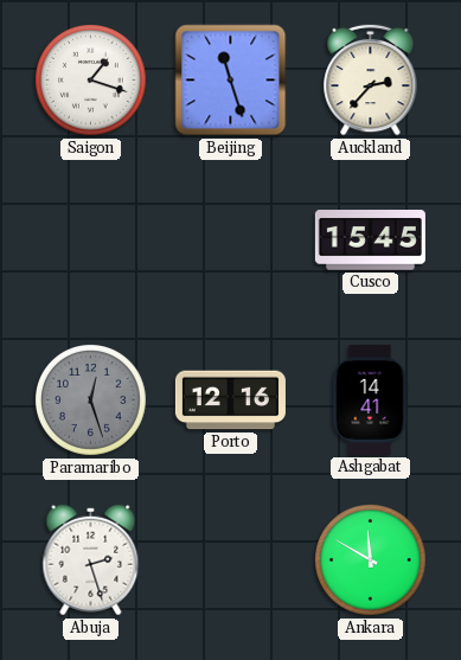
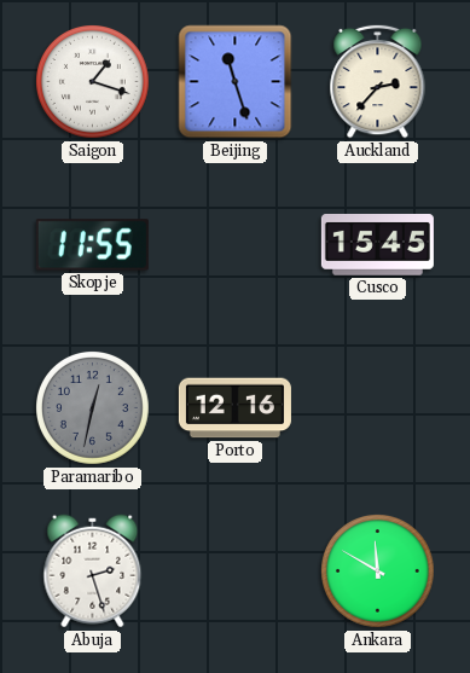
Skopje: none -> 11:55
Paramaribo: 12:27 -> 12:32
Ashgabat: 14:41 -> none
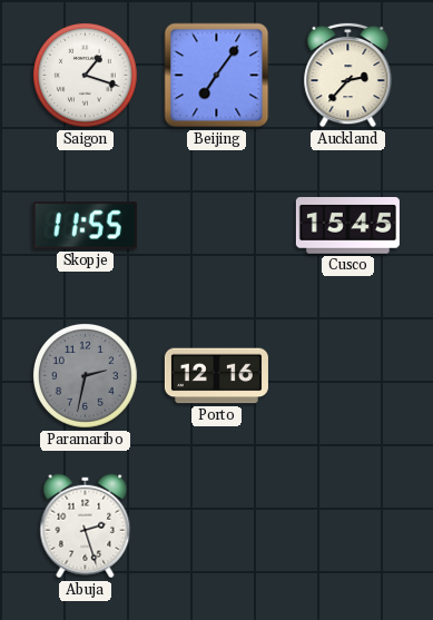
Beijing: 11:27 -> 7:06
Paramaribo: 12:32 -> 2:32
Ankara: 11:50 -> none
